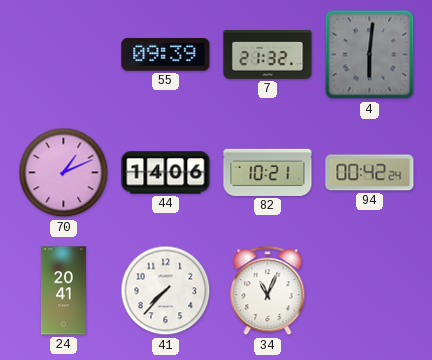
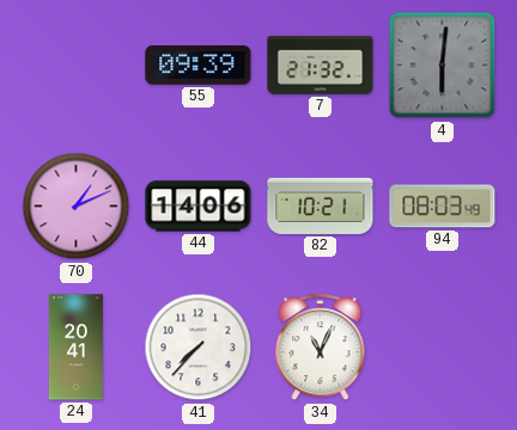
94: 00:42 -> 08:03
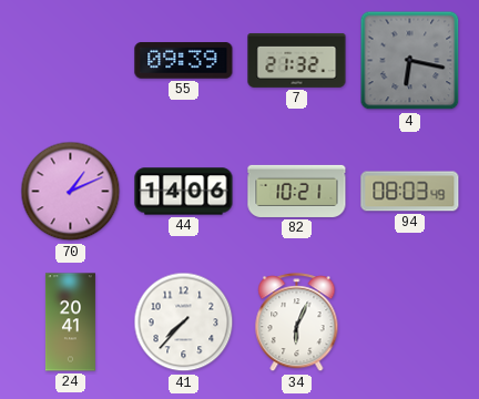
4: 6:01 -> 6:17
34: 11:04 -> 6:04
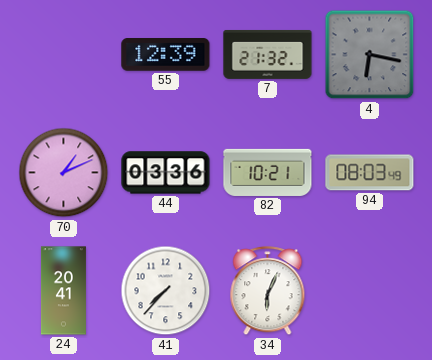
55: 09:39 -> 12:39
44: 14:06 -> 03:36
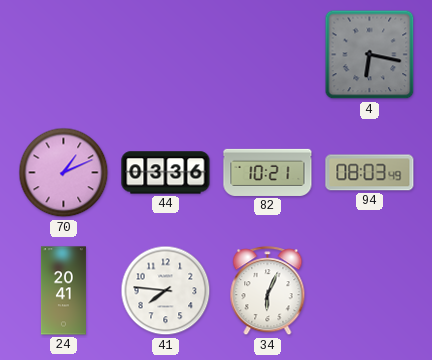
55: 12:39 -> none
7: 21:32 -> none
41: 7:37 -> 7:46
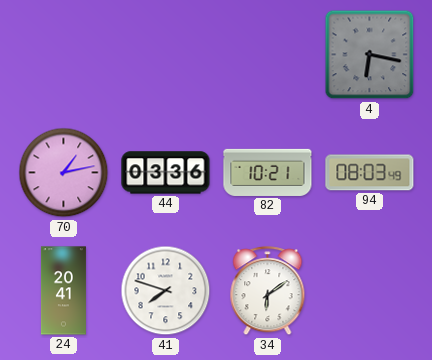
70: 1:11 -> 1:13
41: 7:46 -> 7:48
34: 6:04 -> 6:09
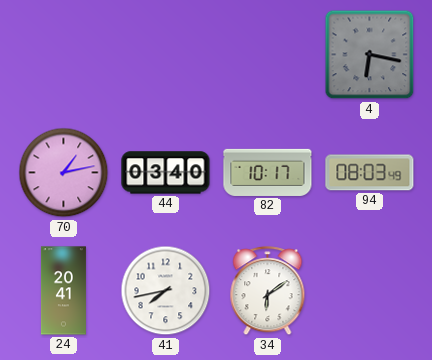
44: 03:36 -> 03:40
82: 10:21 -> 10:17
41: 7:48 -> 7:43
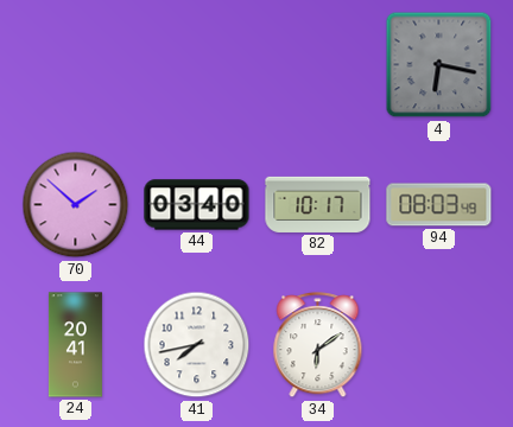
70: 1:13 -> 1:52
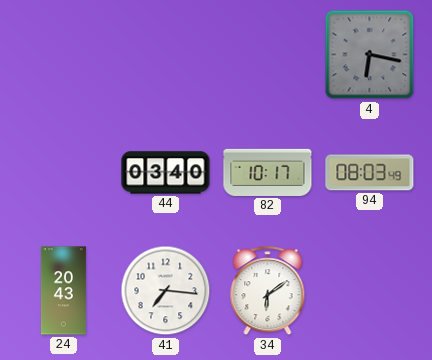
70: 1:52 -> none
24: 20:41 -> 20:43
41: 7:43 -> 7:16
